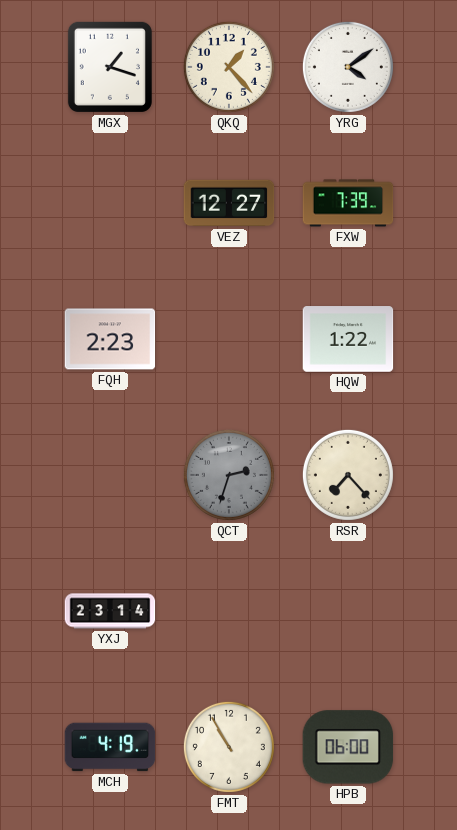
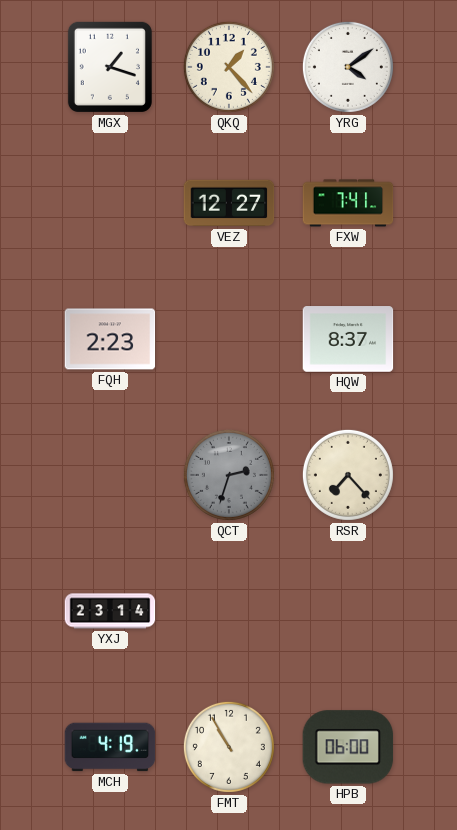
FXW: 7:39 -> 7:41
HQW: 1:22 -> 8:37
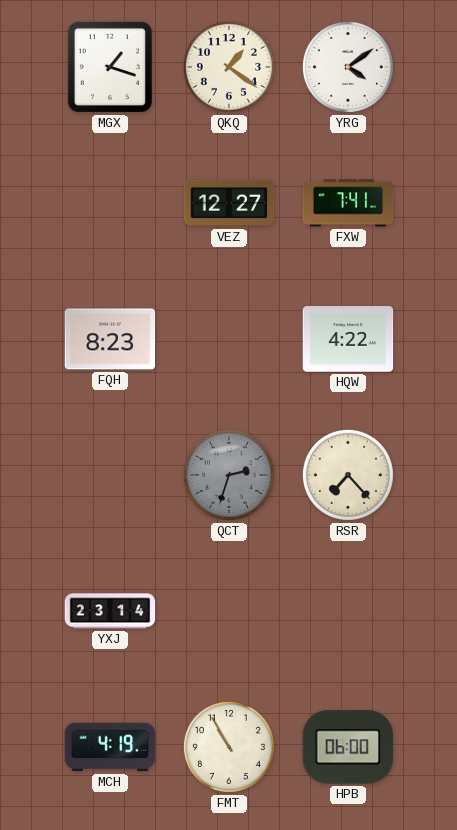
QKQ: 1:23 -> 1:21
FQH: 2:23 -> 8:23
HQW: 8:37 -> 4:22
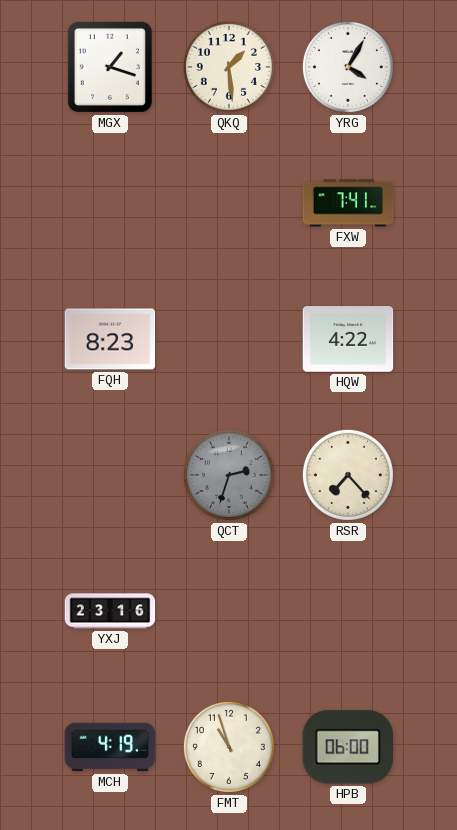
QKQ: 1:21 -> 1:29
YRG: 4:09 -> 4:05
VEZ: 12:27 -> none
YXJ: 23:14 -> 23:16
FMT: 10:55 -> 10:57
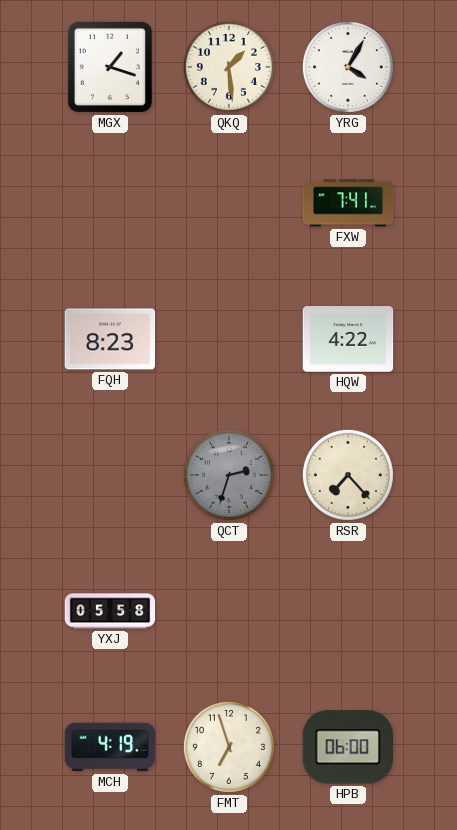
YXJ: 23:16 -> 05:58
FMT: 10:57 -> 6:57
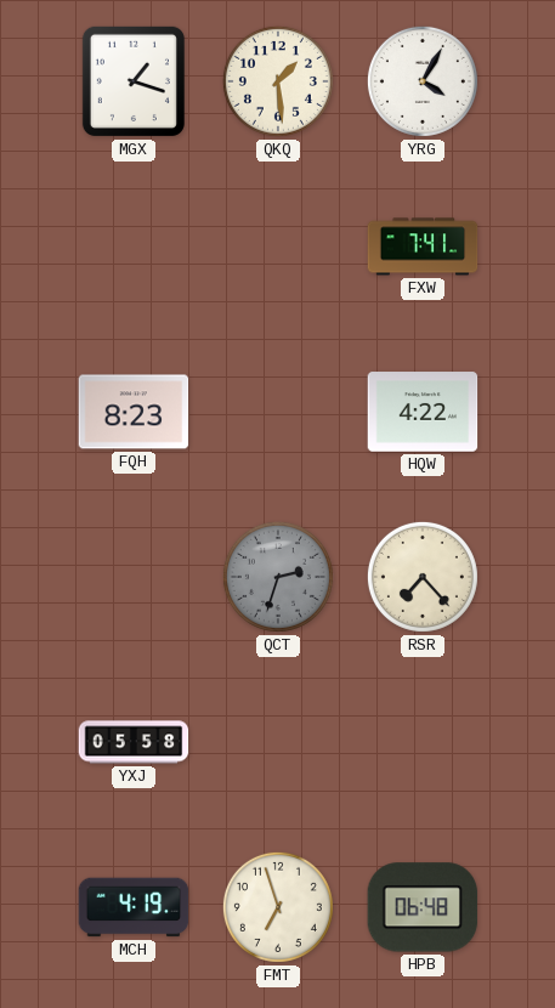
HPB: 06:00 -> 06:48
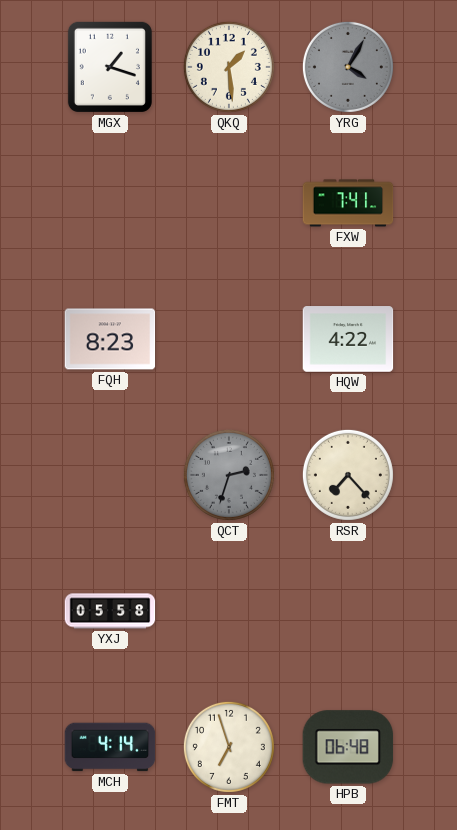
YRG dial: white -> grey
MCH: 4:19 -> 4:14
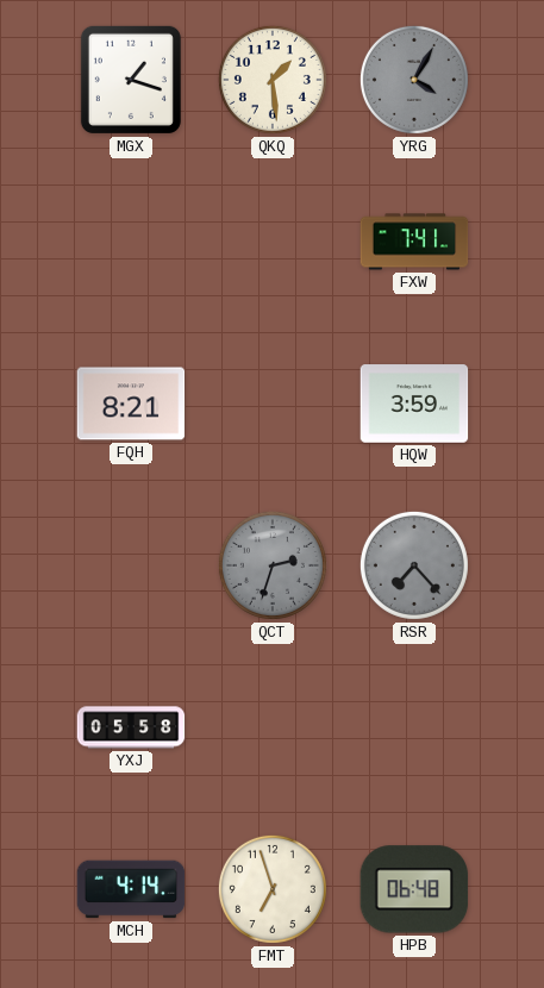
FQH: 8:23 -> 8:21
HQW: 4:22 -> 3:59
RSR dial: cream -> grey
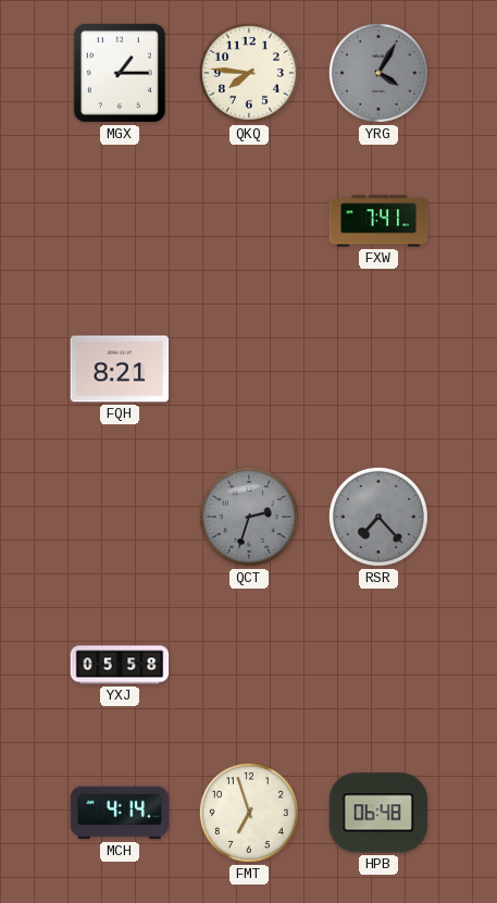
MGX: 1:18 -> 1:15
QKQ: 1:29 -> 7:46
HQW: 3:59 -> none
